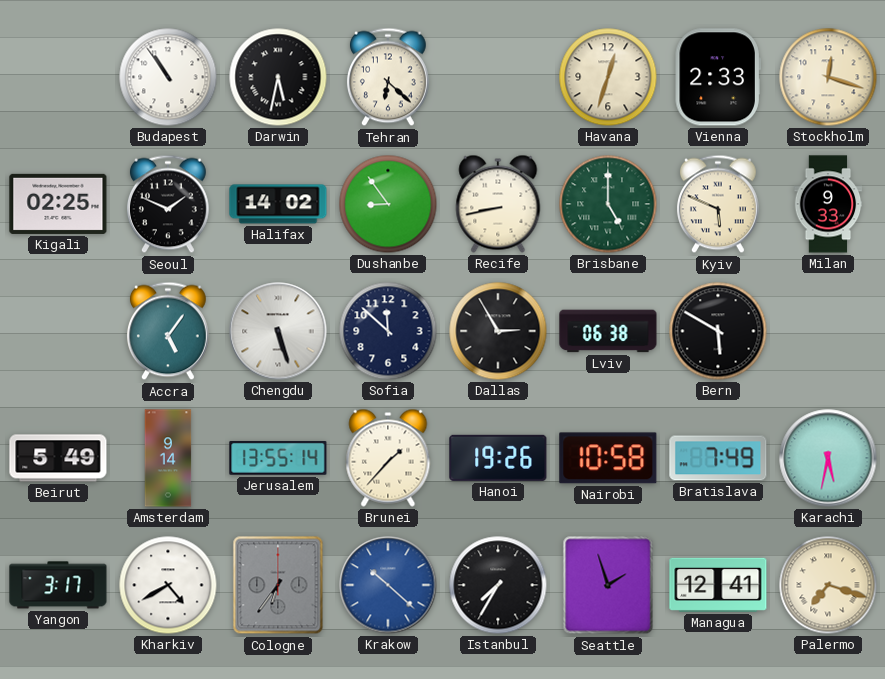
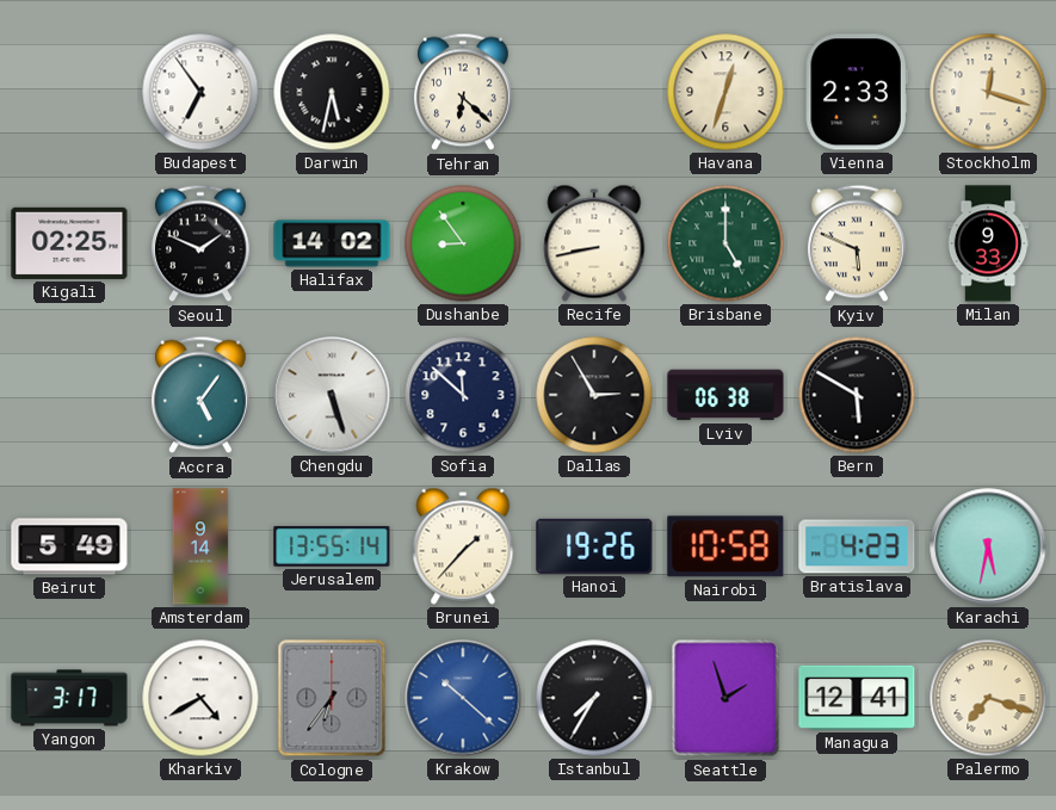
Budapest: 10:54 -> 6:54
Bratislava: 7:49 -> 4:23
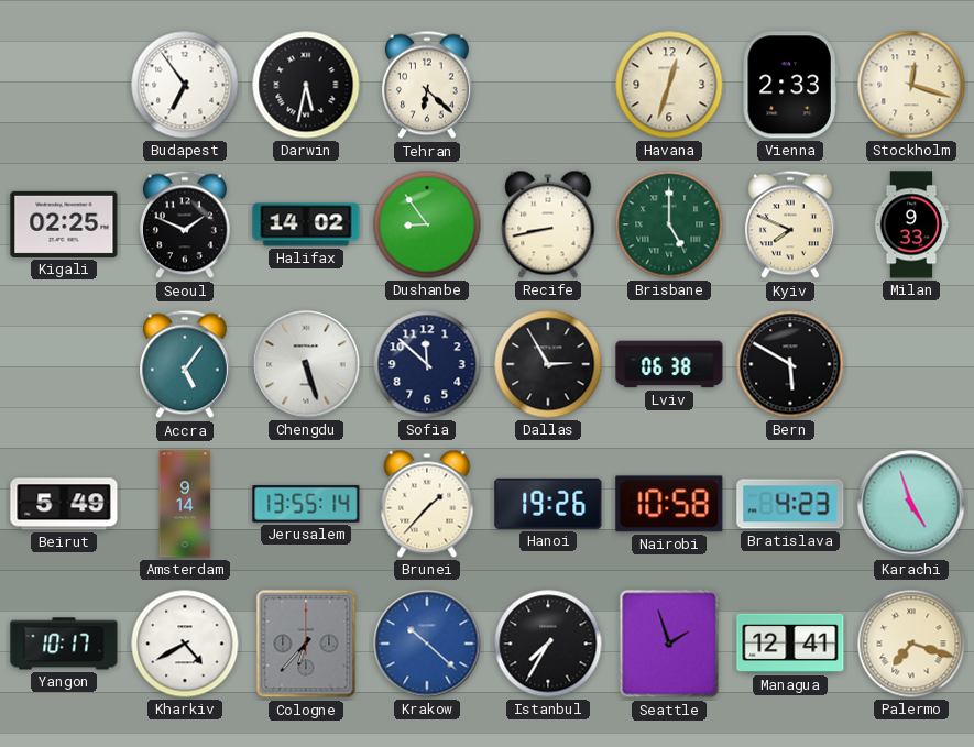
Kyiv: 5:49 -> 7:49
Karachi: 5:32 -> 4:57
Yangon: 3:17 -> 10:17
Cologne: 6:36 -> 6:37
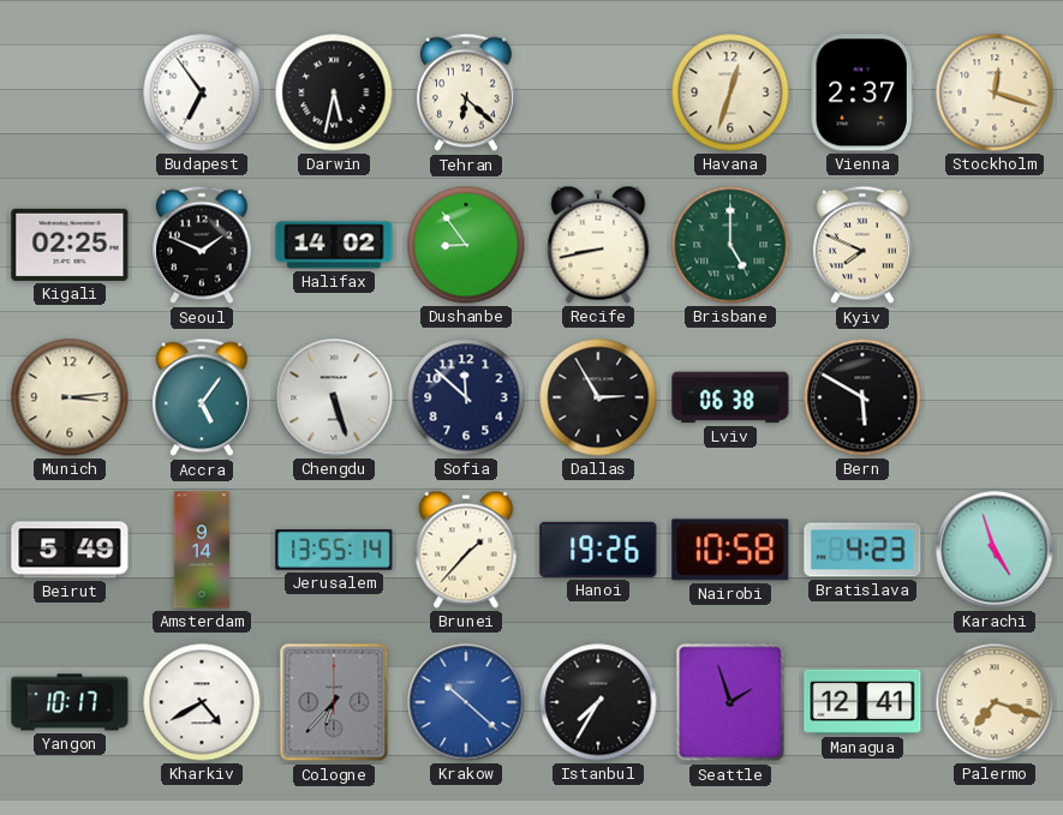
Vienna: 2:33 -> 2:37
Milan: 9:33 -> none
Munich: none -> 3:14
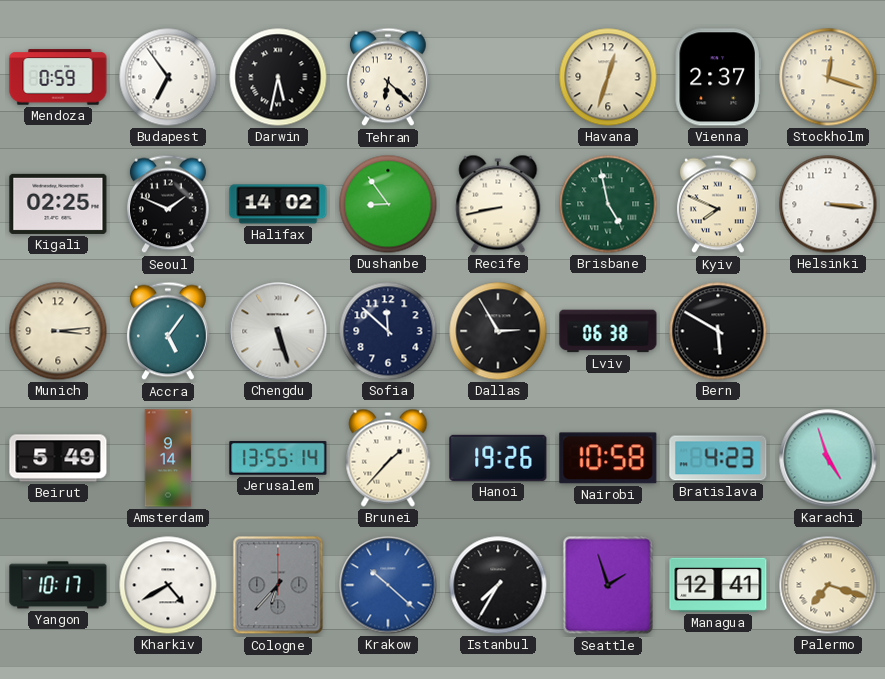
Mendoza: none -> 0:59
Brisbane: 5:00 -> 4:58
Helsinki: none -> 3:16
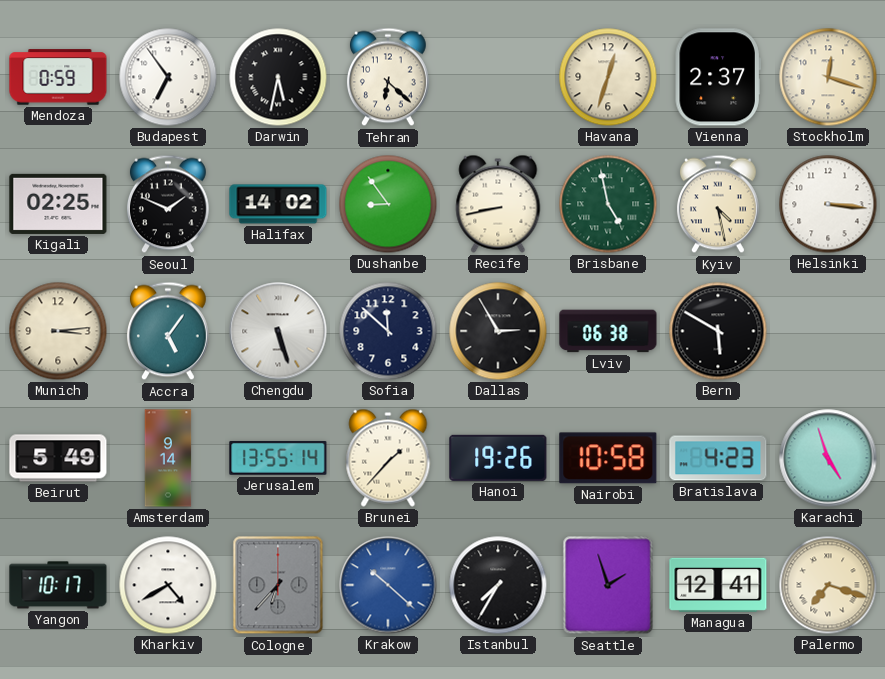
Kyiv: 7:49 -> 4:28
